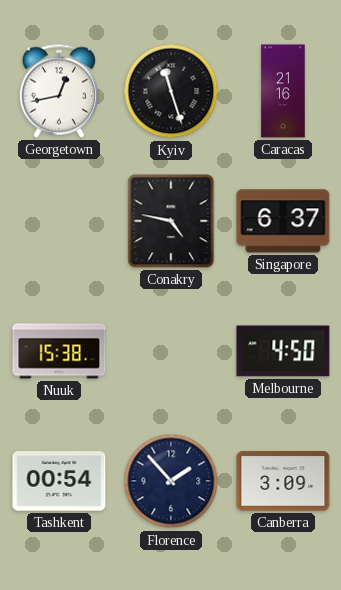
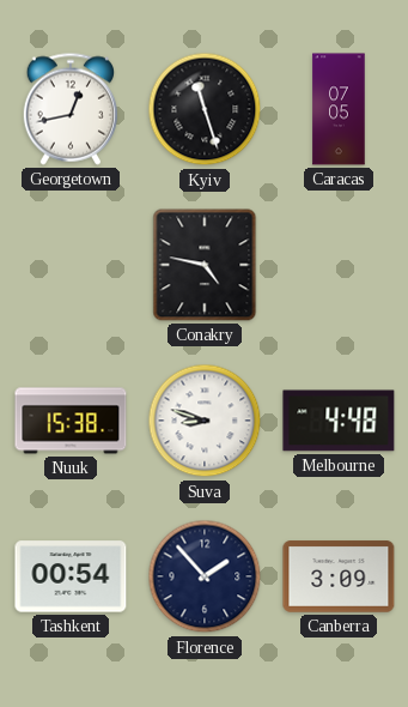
Caracas: 21:16 -> 07:05
Singapore: 6:37 -> none
Suva: none -> 8:48
Melbourne: 4:50 -> 4:48
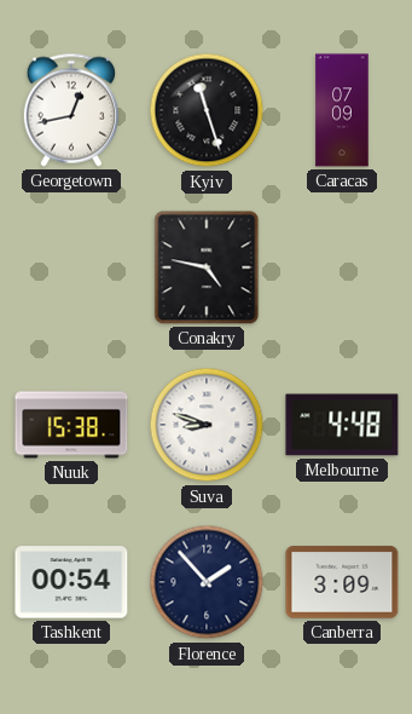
Caracas: 07:05 -> 07:09
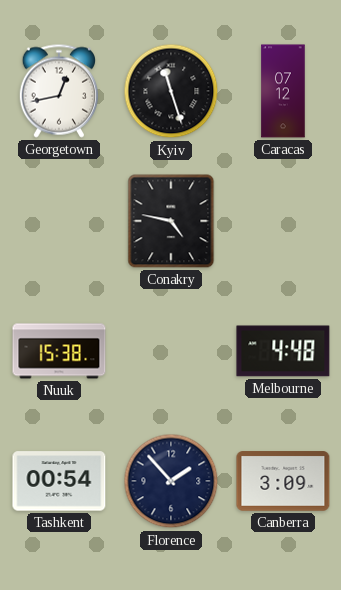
Caracas: 07:09 -> 07:12
Suva: 8:48 -> none
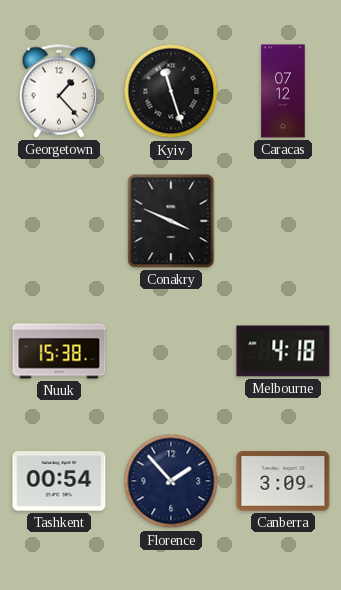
Georgetown: 12:43 -> 1:23
Conakry: 4:47 -> 3:49
Melbourne: 4:48 -> 4:18
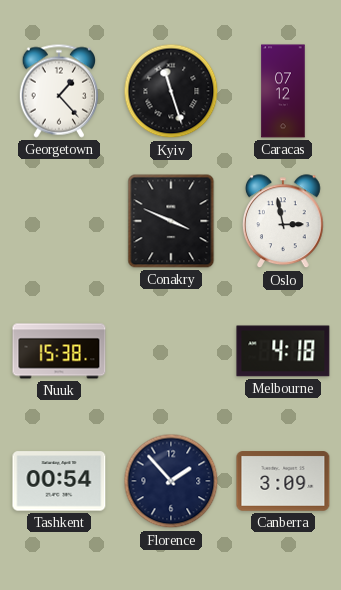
Oslo: none -> 2:58
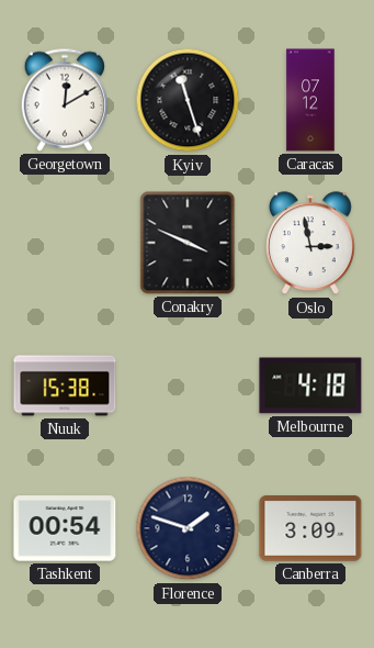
Georgetown: 1:23 -> 12:10
Florence: 1:53 -> 1:48
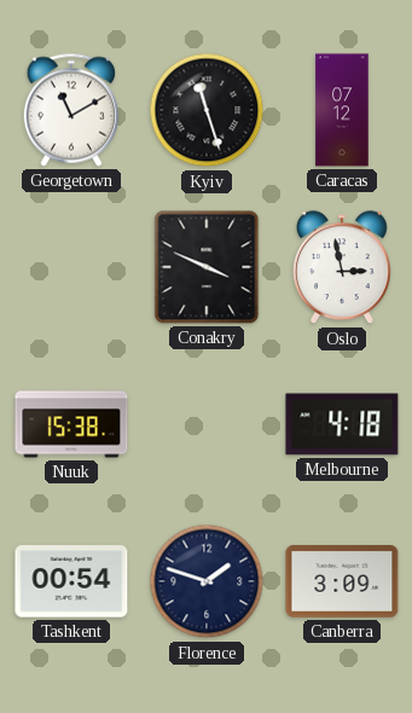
Georgetown: 12:10 -> 11:10
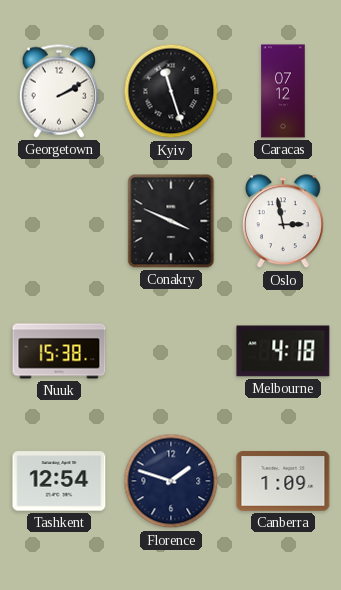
Georgetown: 11:10 -> 2:10
Tashkent: 00:54 -> 12:54
Canberra: 3:09 -> 1:09
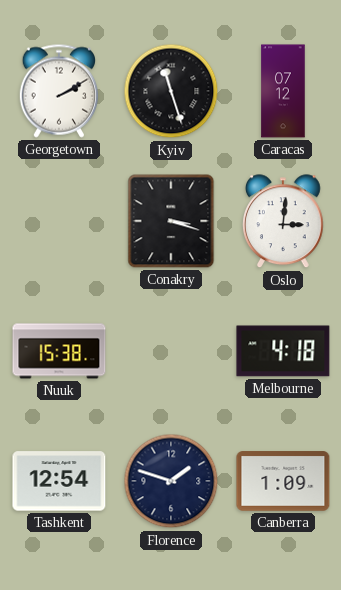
Conakry: 3:49 -> 3:18
Oslo: 2:58 -> 3:01
